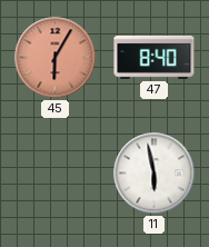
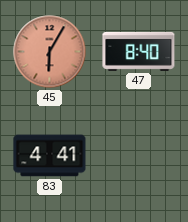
83: none -> 4:41
11: 5:58 -> none
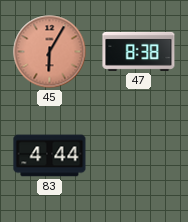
47: 8:40 -> 8:38
83: 4:41 -> 4:44
